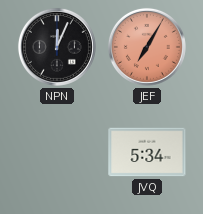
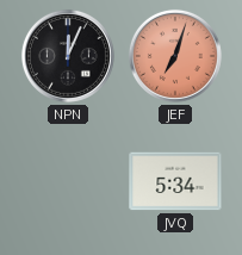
JEF: 7:05 -> 7:03
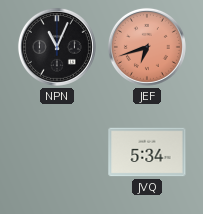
NPN: 12:04 -> 11:04
JEF: 7:03 -> 6:42
